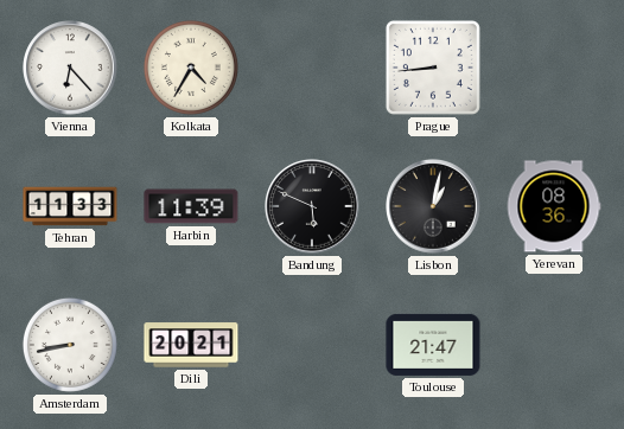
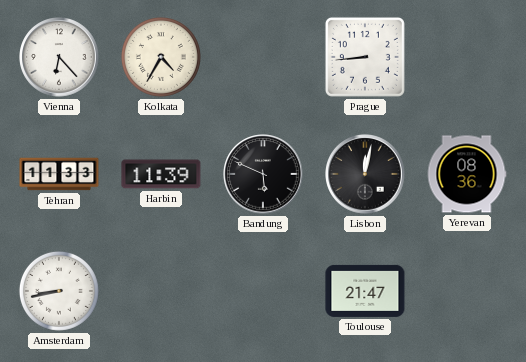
Lisbon: 1:02 -> 12:02
Dili: 20:21 -> none
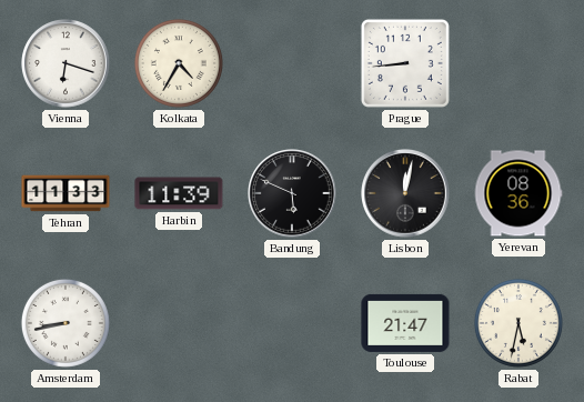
Vienna: 6:23 -> 6:18
Rabat: none -> 5:32
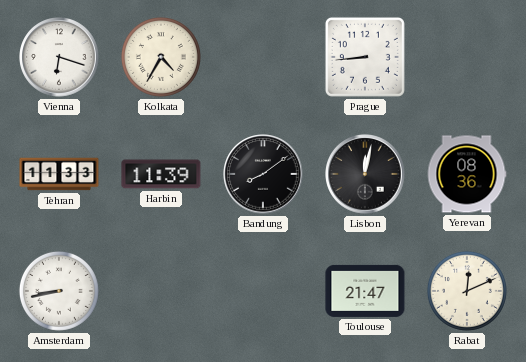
Bandung: 5:49 -> 8:09
Rabat: 5:32 -> 12:11
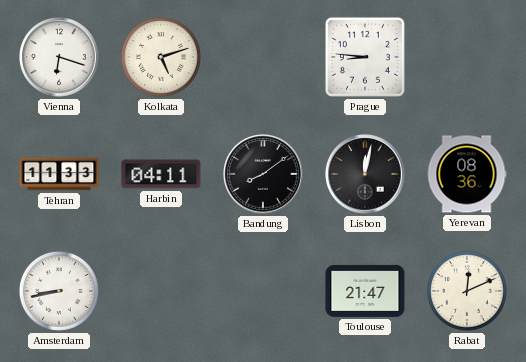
Kolkata: 4:35 -> 5:12
Prague: 8:44 -> 8:46
Harbin: 11:39 -> 04:11
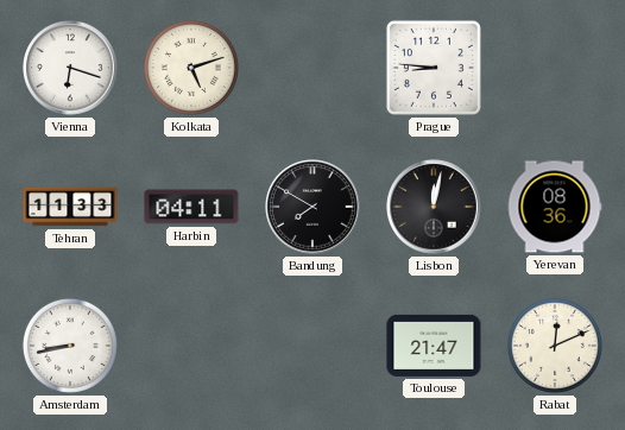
Bandung: 8:09 -> 7:50
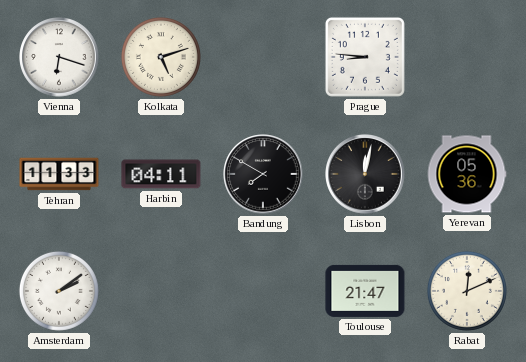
Yerevan: 08:36 -> 05:36
Amsterdam: 8:43 -> 2:09
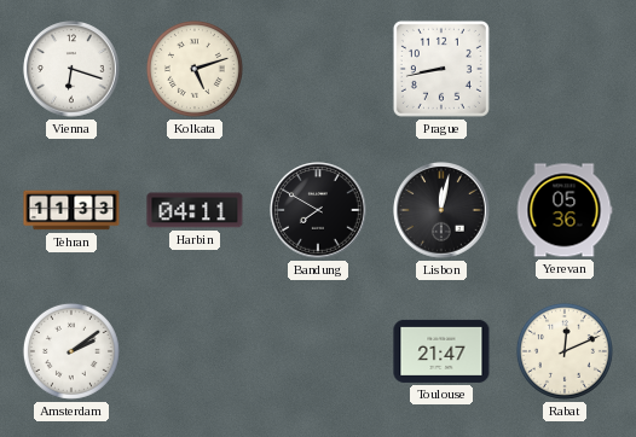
Prague: 8:46 -> 8:43
